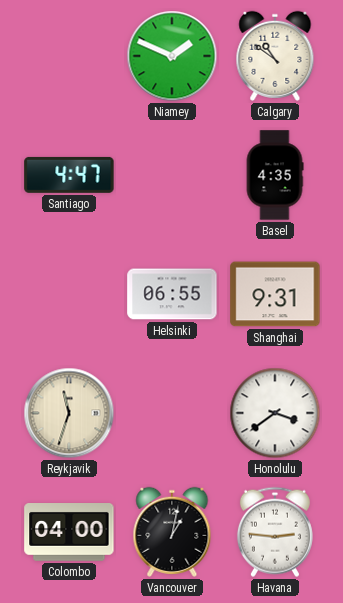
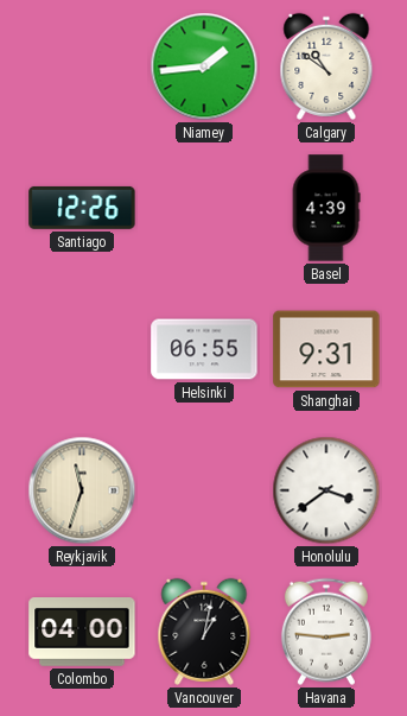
Niamey: 1:49 -> 1:44
Santiago: 4:47 -> 12:26
Basel: 4:35 -> 4:39
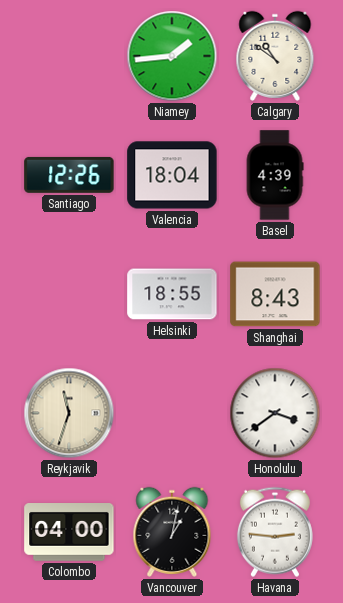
Valencia: none -> 18:04
Helsinki: 06:55 -> 18:55
Shanghai: 9:31 -> 8:43
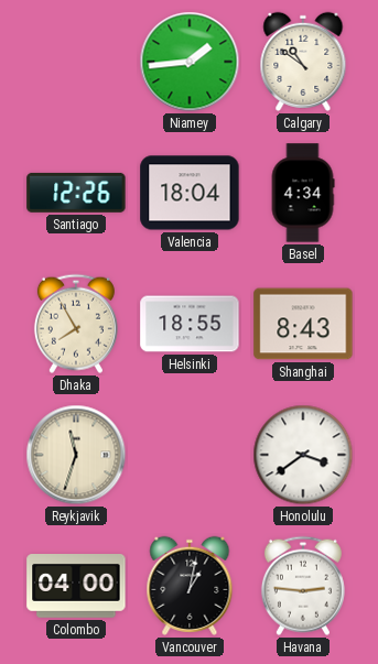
Basel: 4:39 -> 4:34
Dhaka: none -> 7:55
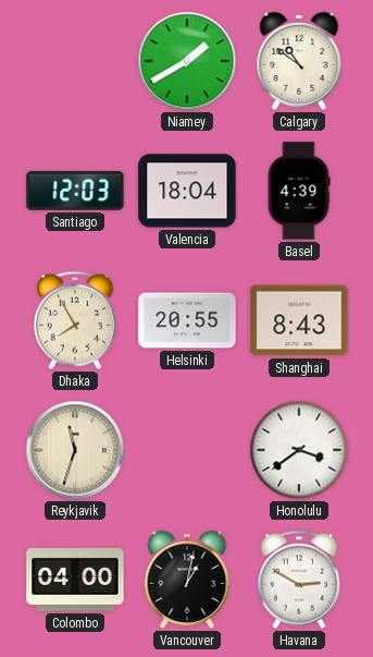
Niamey: 1:44 -> 1:40
Santiago: 12:26 -> 12:03
Basel: 4:34 -> 4:39
Helsinki: 18:55 -> 20:55
Havana: 2:46 -> 2:50
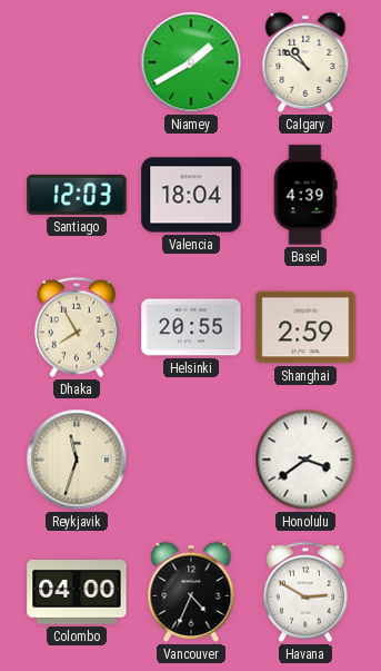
Shanghai: 8:43 -> 2:59
Vancouver: 1:02 -> 4:34
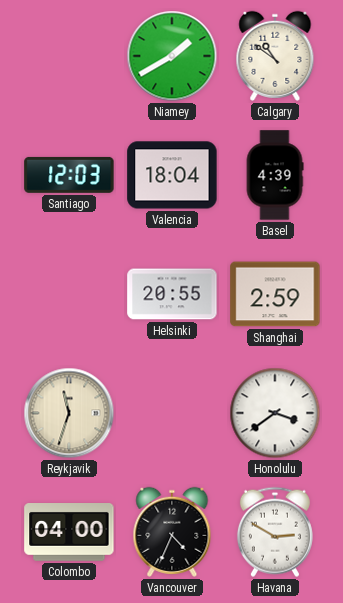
Dhaka: 7:55 -> none
